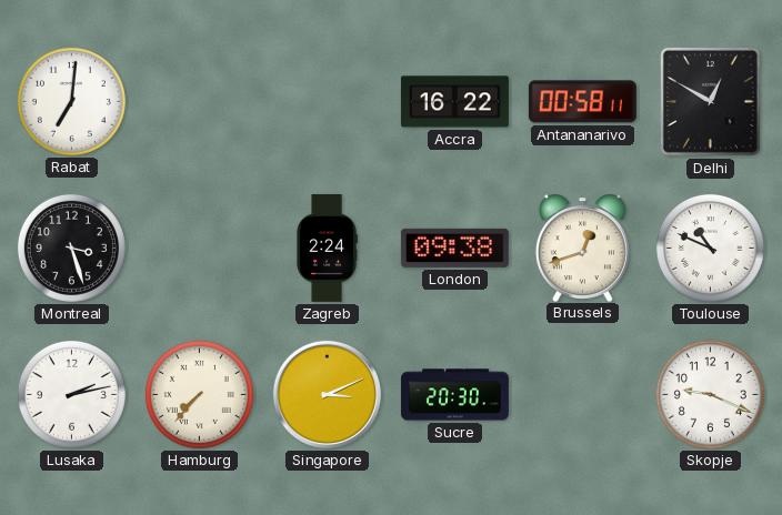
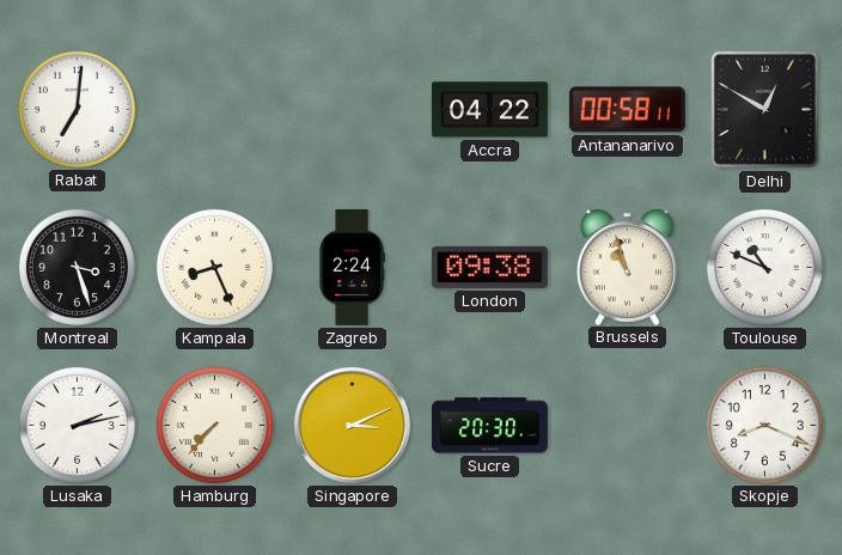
Accra: 16:22 -> 04:22
Kampala: none -> 8:26
Brussels: 12:42 -> 10:57
Skopje: 9:19 -> 8:19
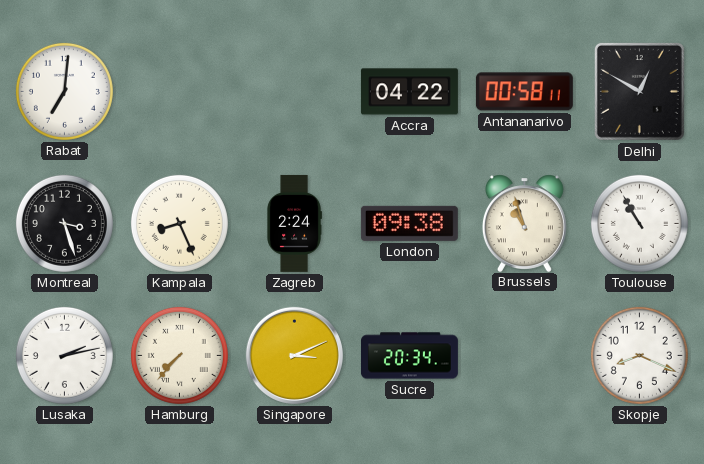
Toulouse: 10:49 -> 10:55
Sucre: 20:30 -> 20:34
